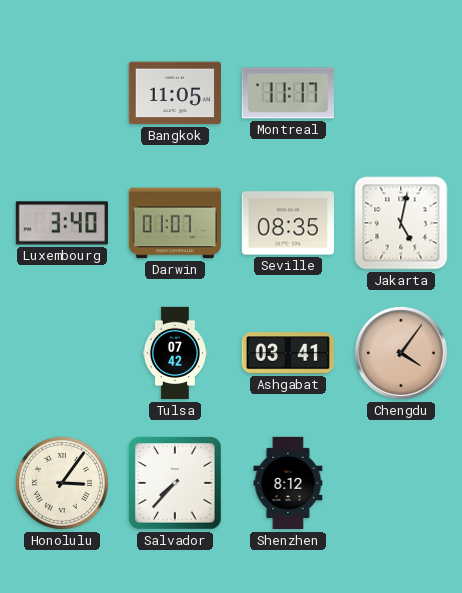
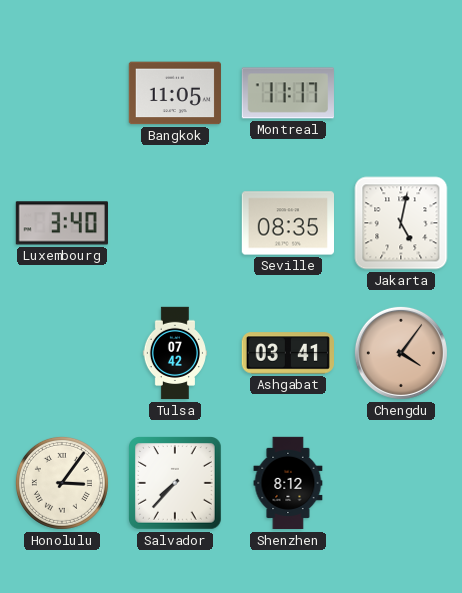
Darwin: 01:07 -> none
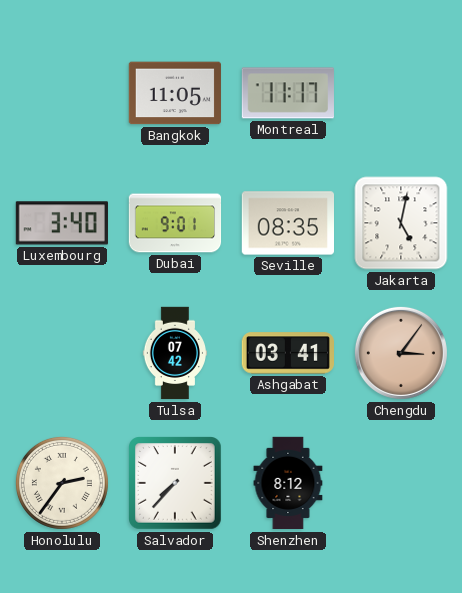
Dubai: none -> 9:01
Chengdu: 4:06 -> 3:06
Honolulu: 3:06 -> 2:36
